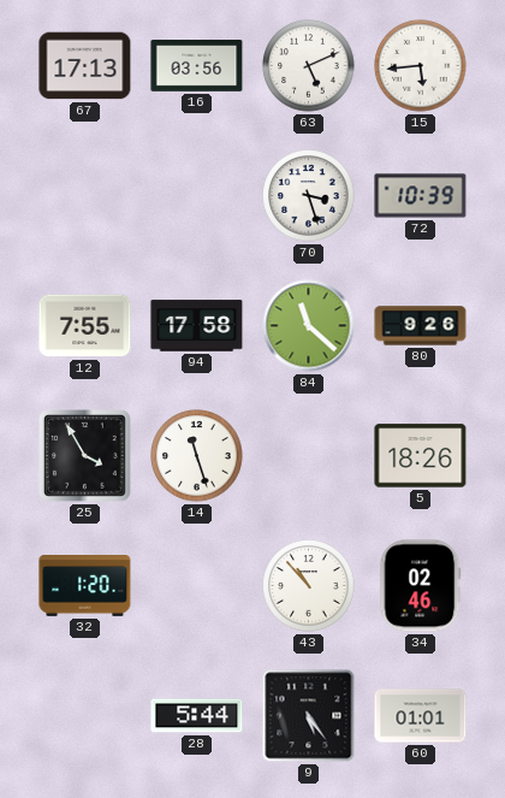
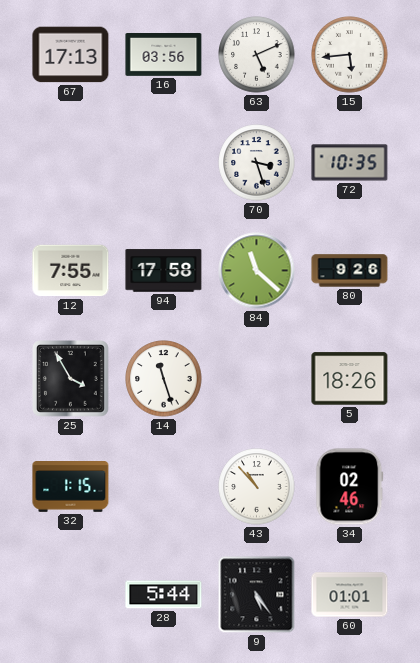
72: 10:39 -> 10:35
32: 1:20 -> 1:15
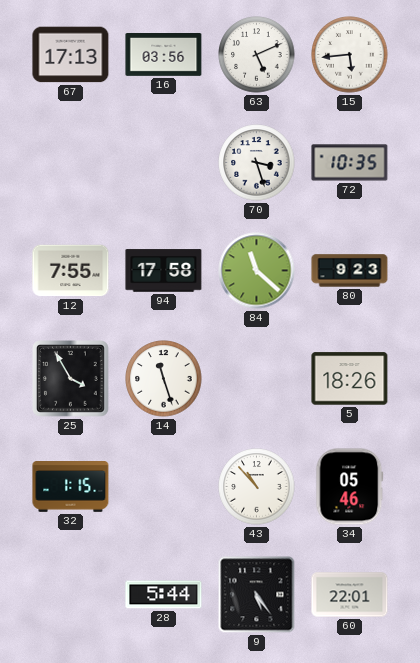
80: 9:26 -> 9:23
34: 02:46 -> 05:46
60: 01:01 -> 22:01
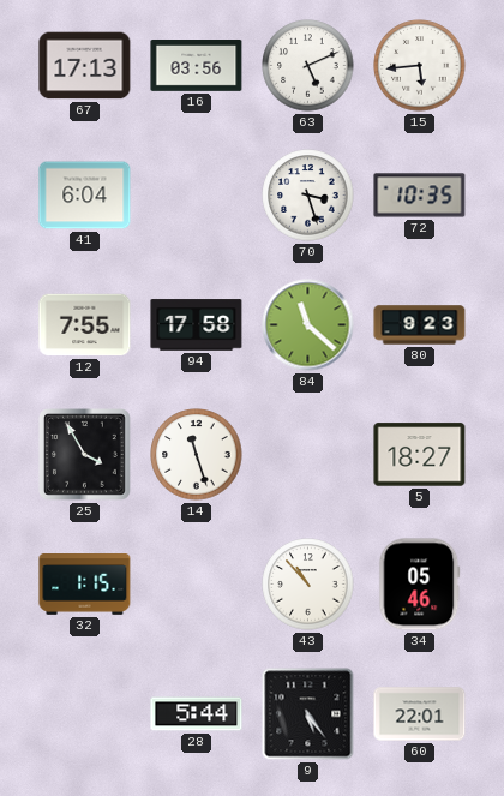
41: none -> 6:04
5: 18:26 -> 18:27
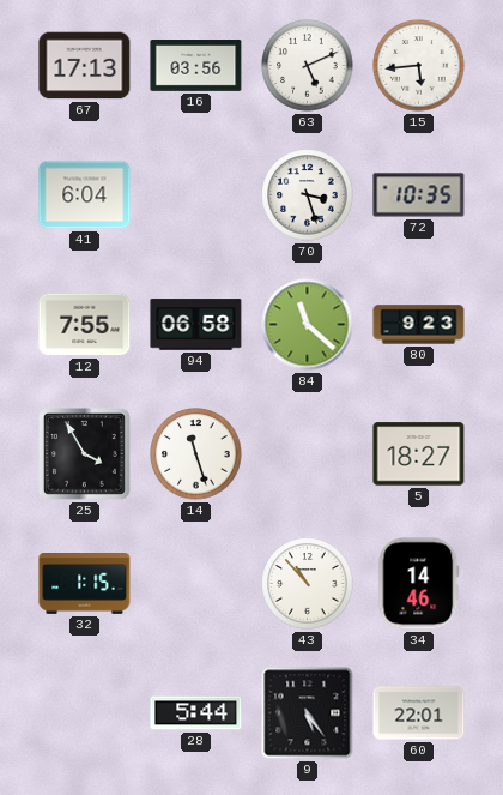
94: 17:58 -> 06:58
34: 05:46 -> 14:46
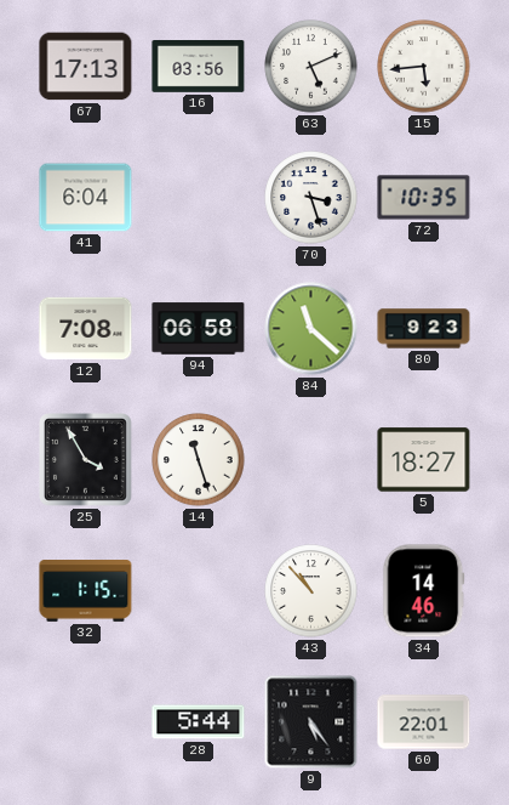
12: 7:55 -> 7:08
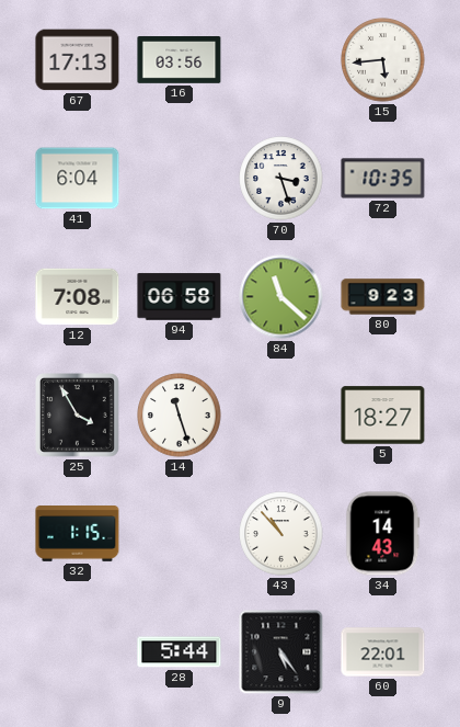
63: 5:11 -> none
34: 14:46 -> 14:43
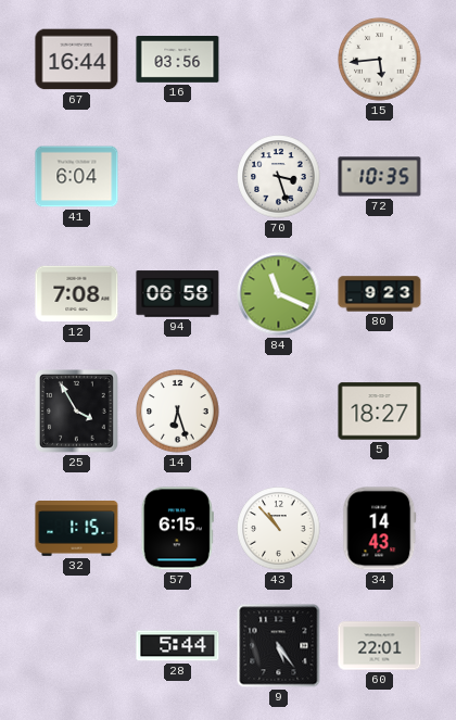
67: 17:13 -> 16:44
84: 11:22 -> 11:19
14: 11:27 -> 6:27
57: none -> 6:15
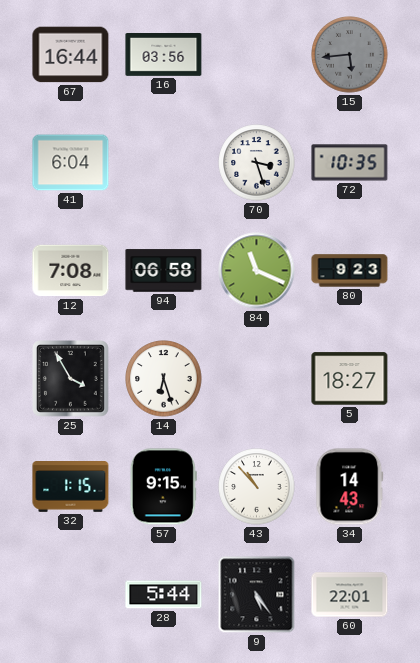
15 dial: white -> grey
57: 6:15 -> 9:15
